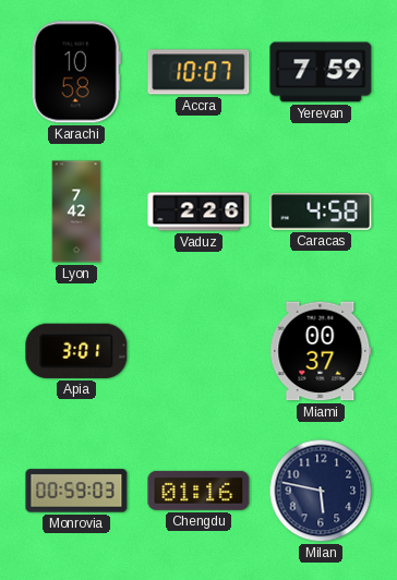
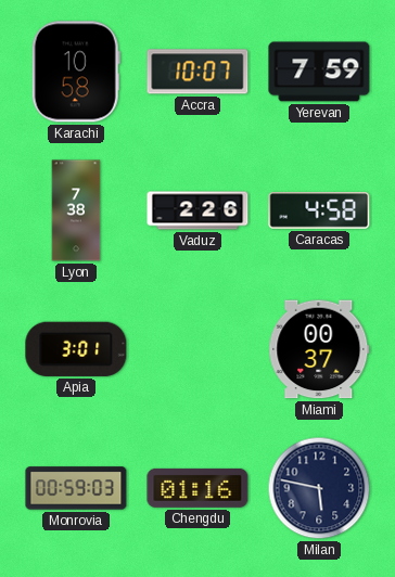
Lyon: 7:42 -> 7:38
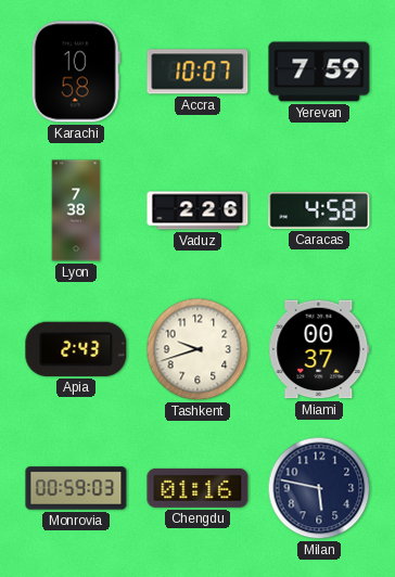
Apia: 3:01 -> 2:43
Tashkent: none -> 9:42
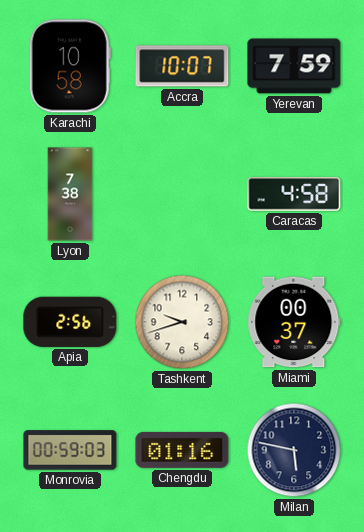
Vaduz: 2:26 -> none
Apia: 2:43 -> 2:56
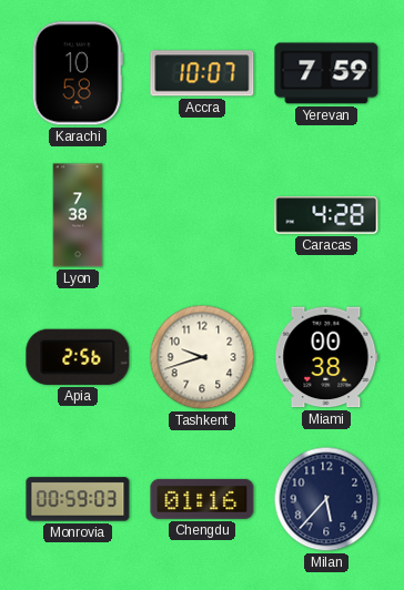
Caracas: 4:58 -> 4:28
Miami: 00:37 -> 00:38
Milan: 5:47 -> 5:37
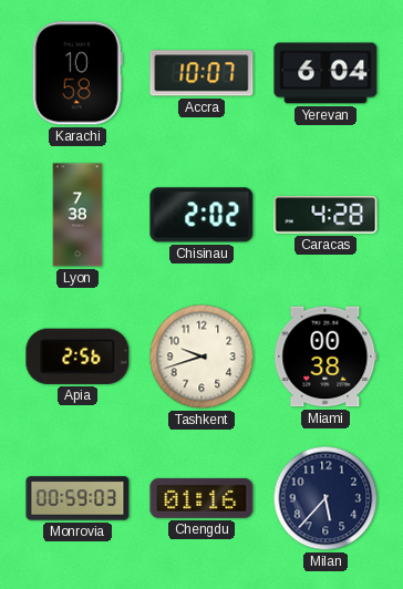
Yerevan: 7:59 -> 6:04
Chisinau: none -> 2:02
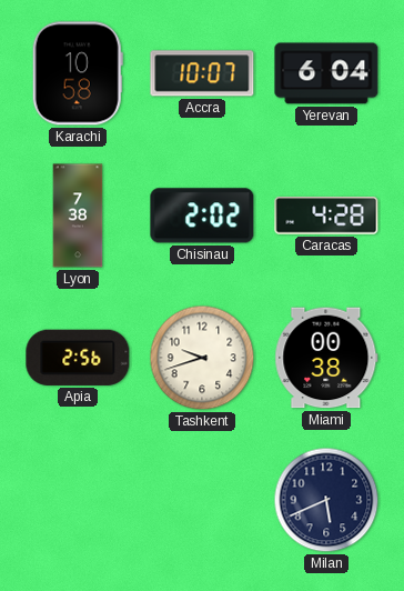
Monrovia: 00:59 -> none
Chengdu: 01:16 -> none
Milan: 5:37 -> 5:41
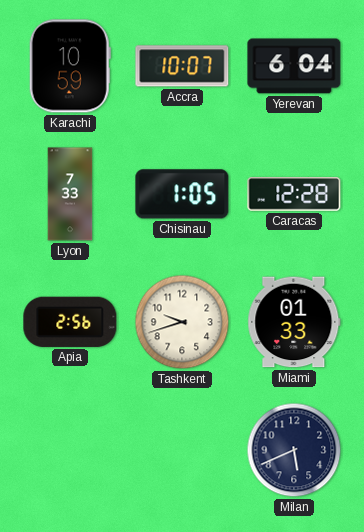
Karachi: 10:58 -> 10:59
Lyon: 7:38 -> 7:33
Chisinau: 2:02 -> 1:05
Caracas: 4:28 -> 12:28
Miami: 00:38 -> 01:33
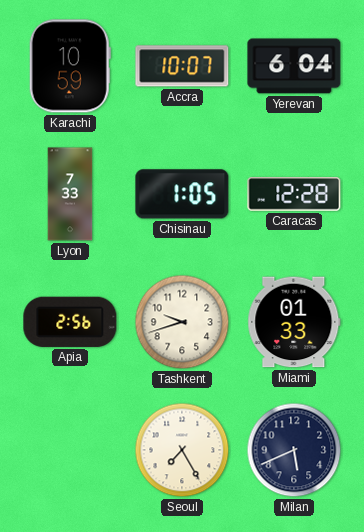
Seoul: none -> 7:25
